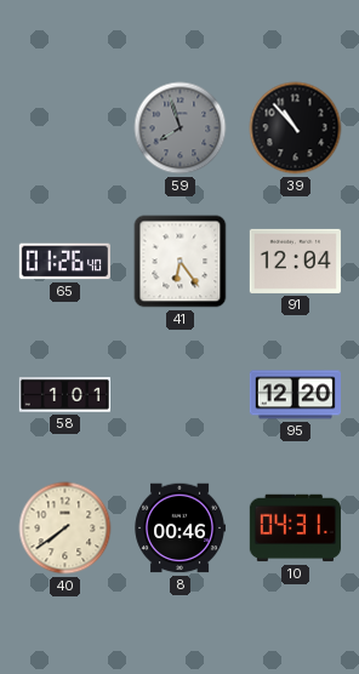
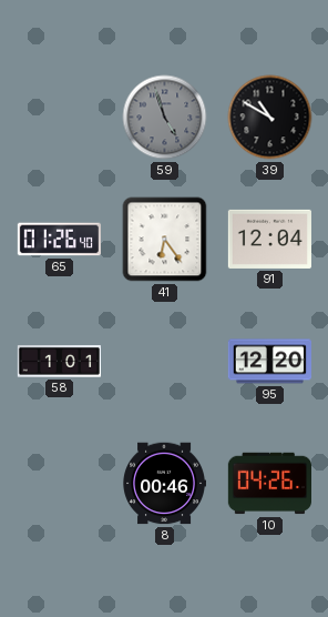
59: 7:57 -> 4:57
39: 10:53 -> 10:50
40: 7:39 -> none
10: 04:31 -> 04:26
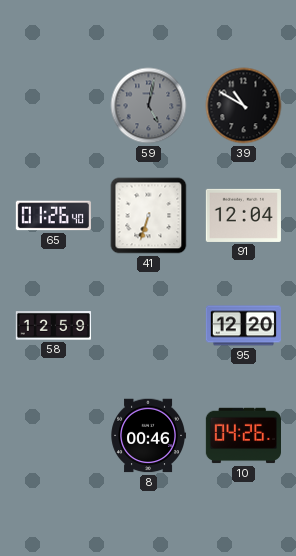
59: 4:57 -> 5:02
41: 6:24 -> 6:33
58: 1:01 -> 12:59
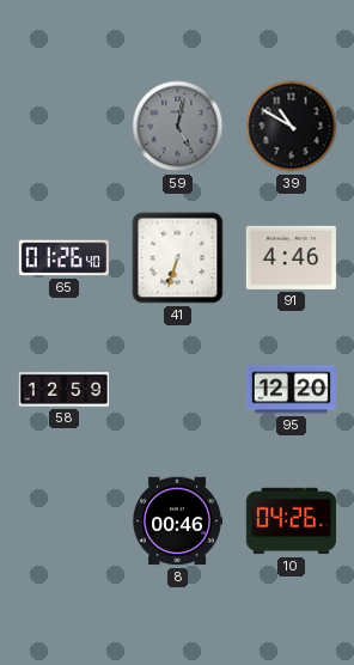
91: 12:04 -> 4:46
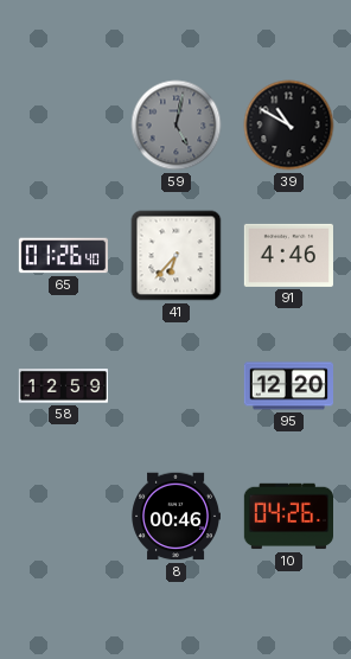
41: 6:33 -> 6:37
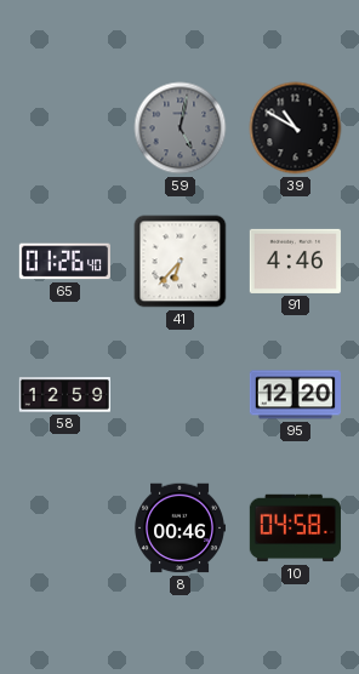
10: 04:26 -> 04:58
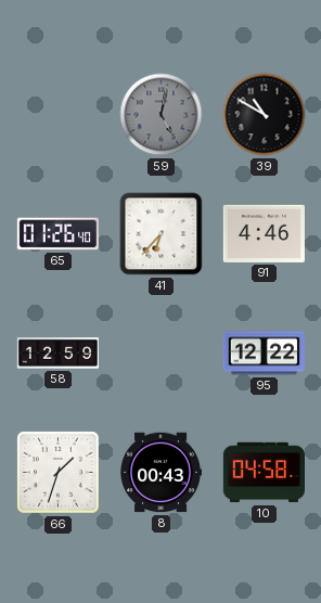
95: 12:20 -> 12:22
66: none -> 1:33
8: 00:46 -> 00:43
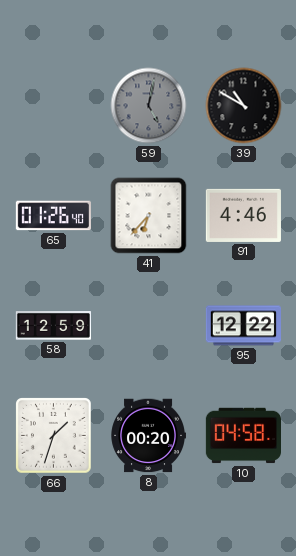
8: 00:43 -> 00:20
